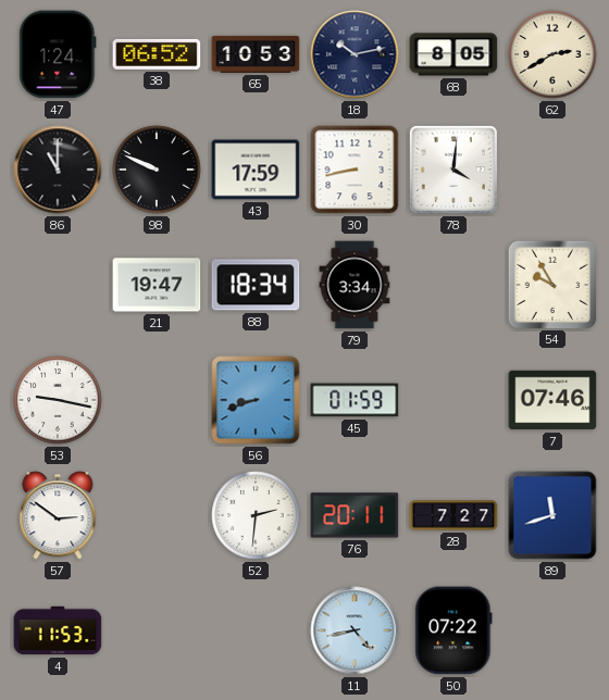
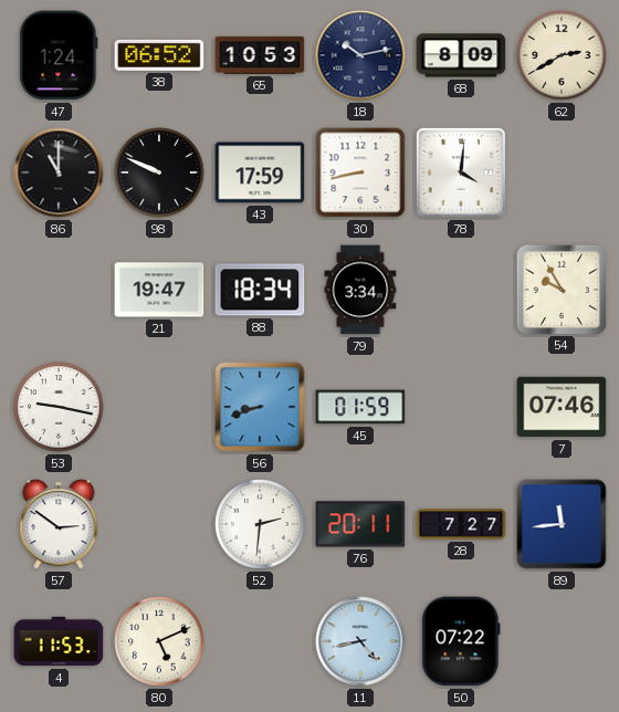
68: 8:05 -> 8:09
89: 11:42 -> 11:44
80: none -> 5:11
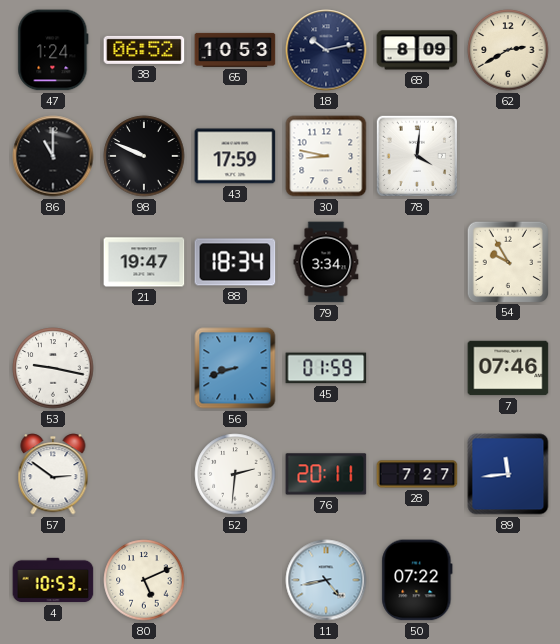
30: 8:43 -> 8:47
4: 11:53 -> 10:53
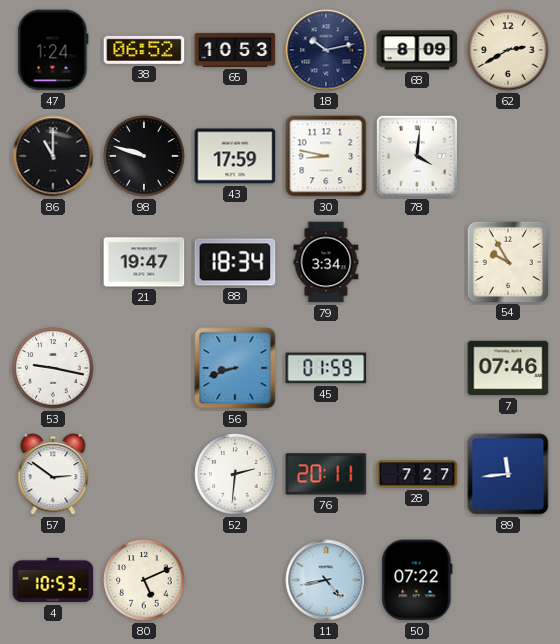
98: 9:49 -> 9:48
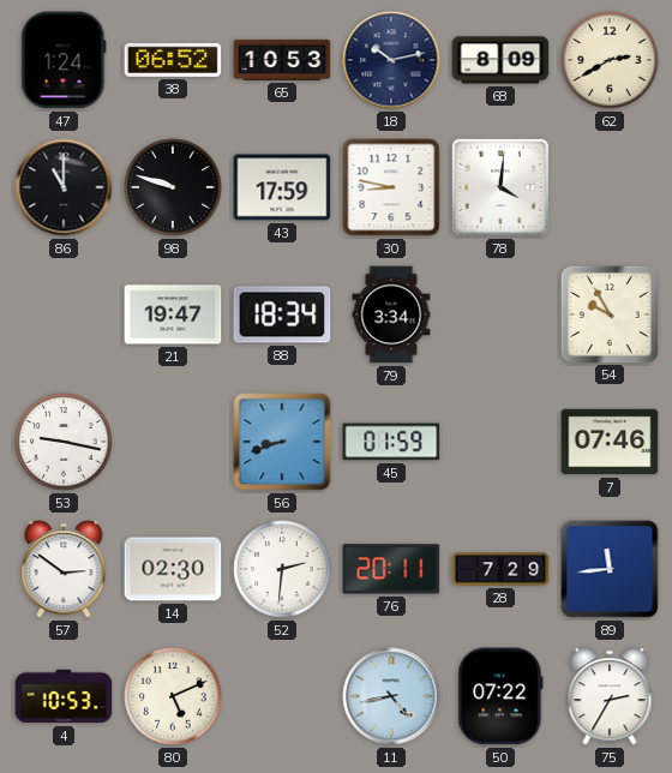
14: none -> 02:30
28: 7:27 -> 7:29
75: none -> 2:35
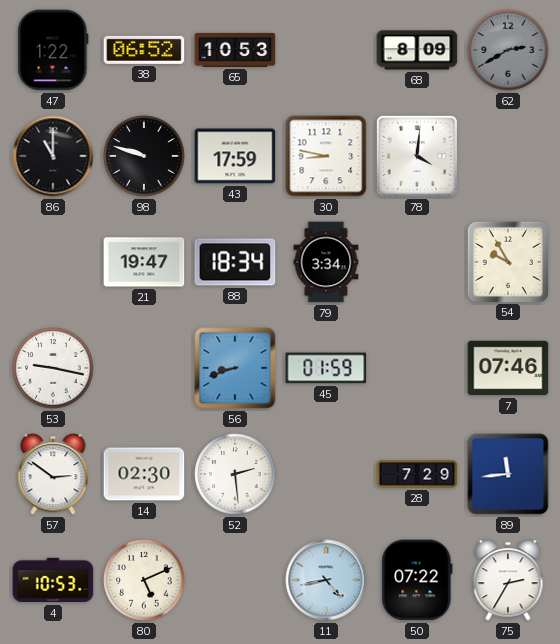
47: 1:24 -> 1:22
18: 10:13 -> none
62 dial: cream -> grey
52: 2:31 -> 2:29
76: 20:11 -> none
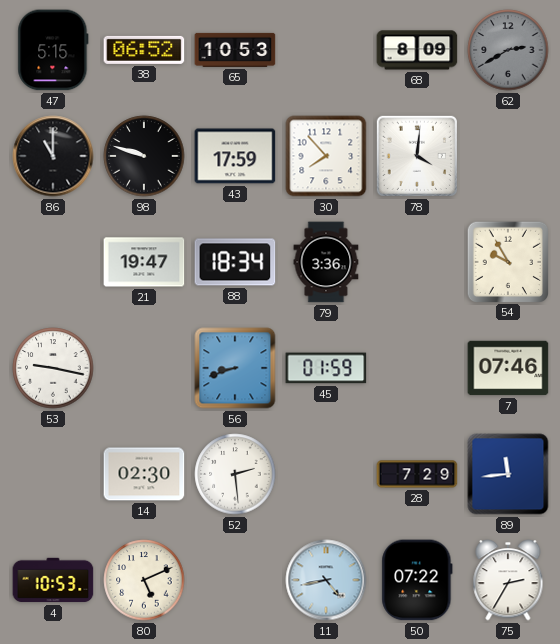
47: 1:22 -> 5:15
30: 8:47 -> 7:53
79: 3:34 -> 3:36
57: 2:51 -> none
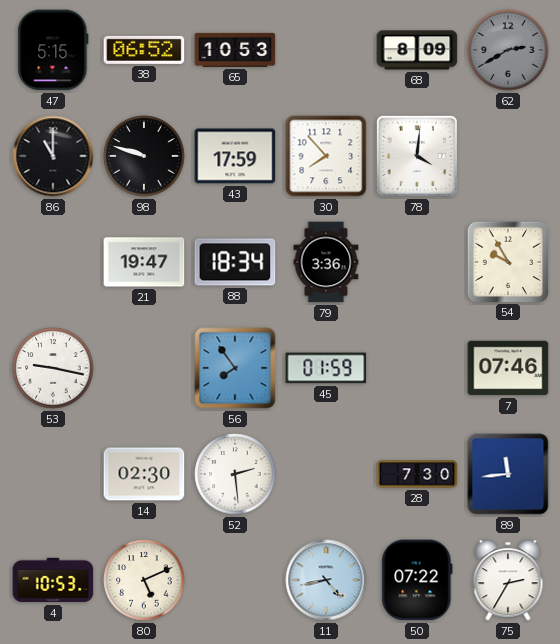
56: 8:42 -> 7:54
28: 7:29 -> 7:30
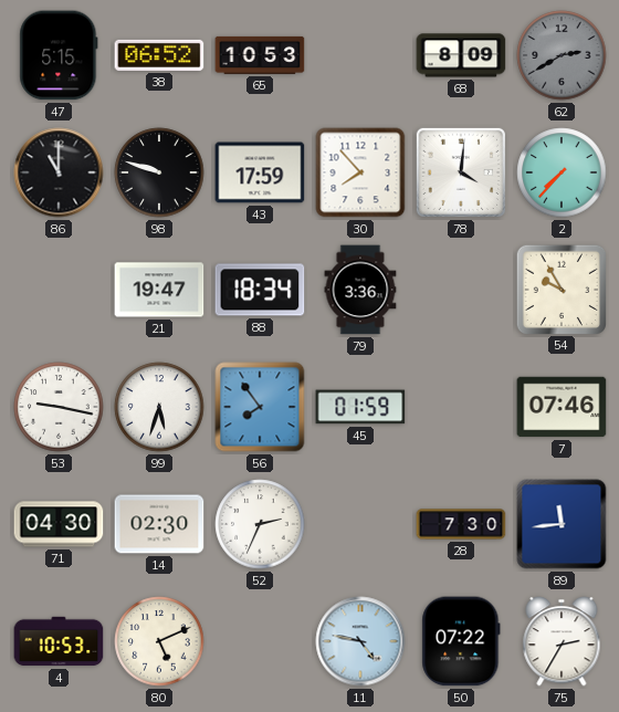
2: none -> 7:37
99: none -> 5:33
71: none -> 04:30
52: 2:29 -> 2:34
11: 4:43 -> 4:47
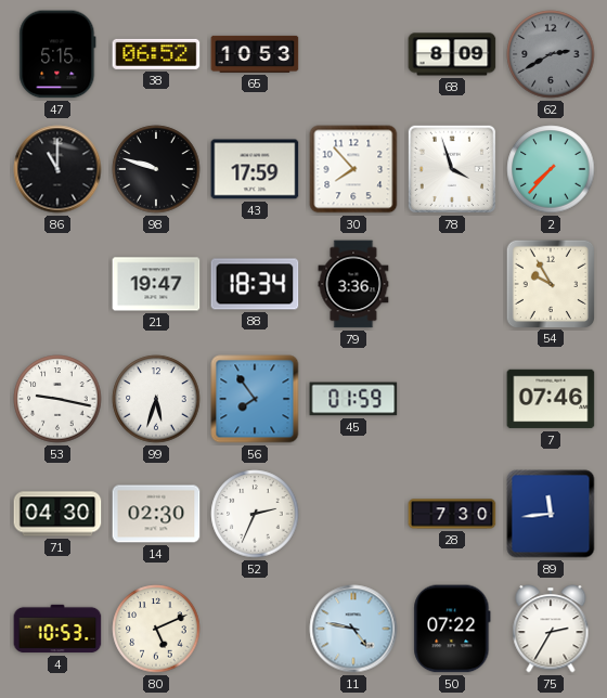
78: 4:01 -> 3:57
